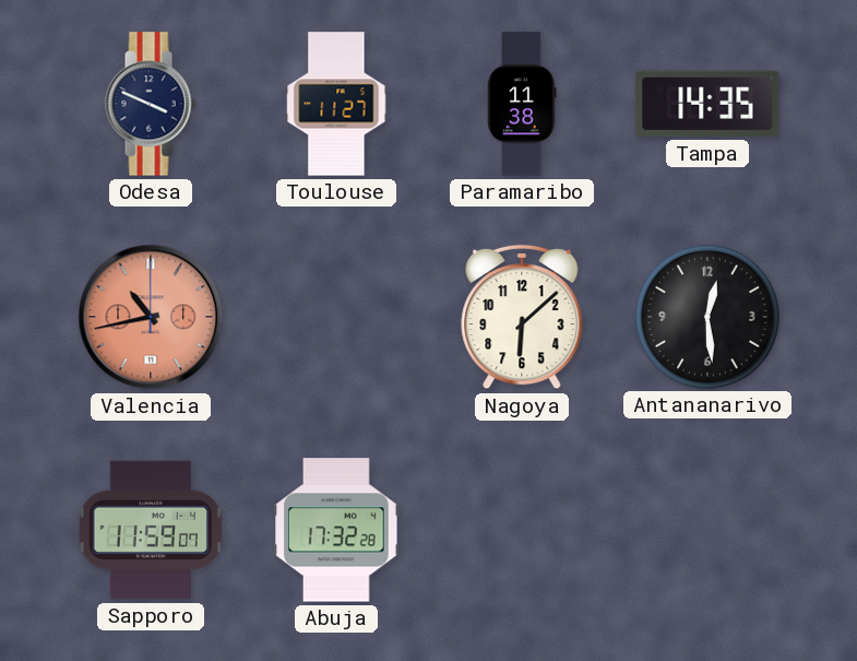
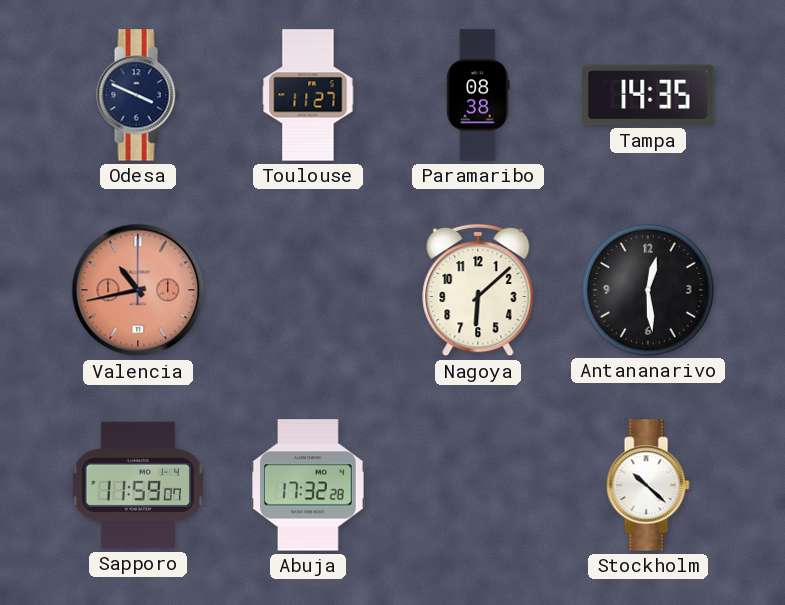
Paramaribo: 11:38 -> 08:38
Stockholm: none -> 10:22
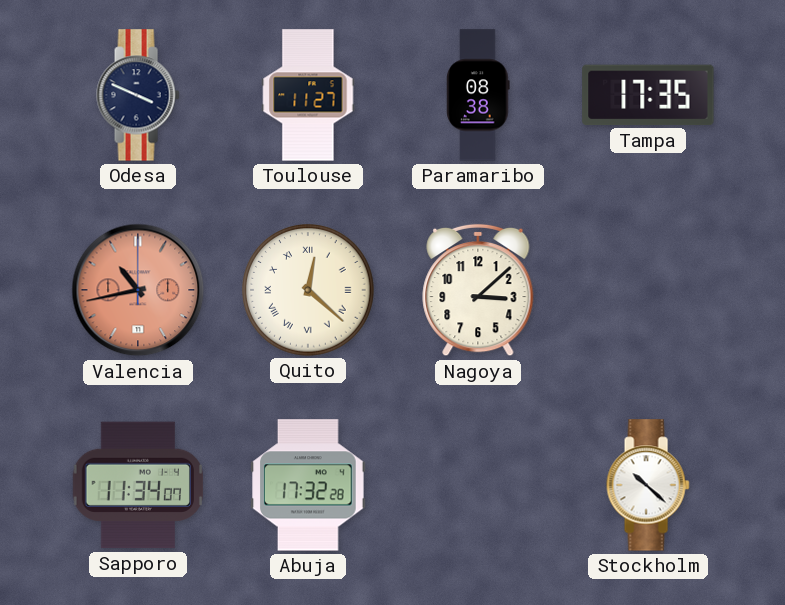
Tampa: 14:35 -> 17:35
Quito: none -> 12:22
Nagoya: 6:08 -> 3:08
Antananarivo: 12:29 -> none
Sapporo: 11:59 -> 11:34
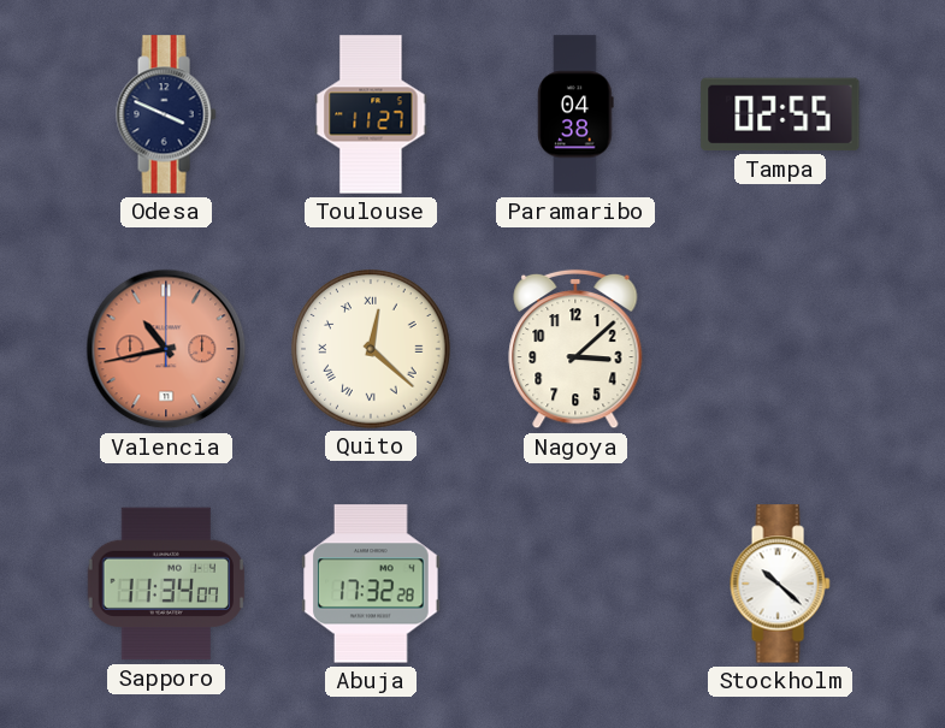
Paramaribo: 08:38 -> 04:38
Tampa: 17:35 -> 02:55
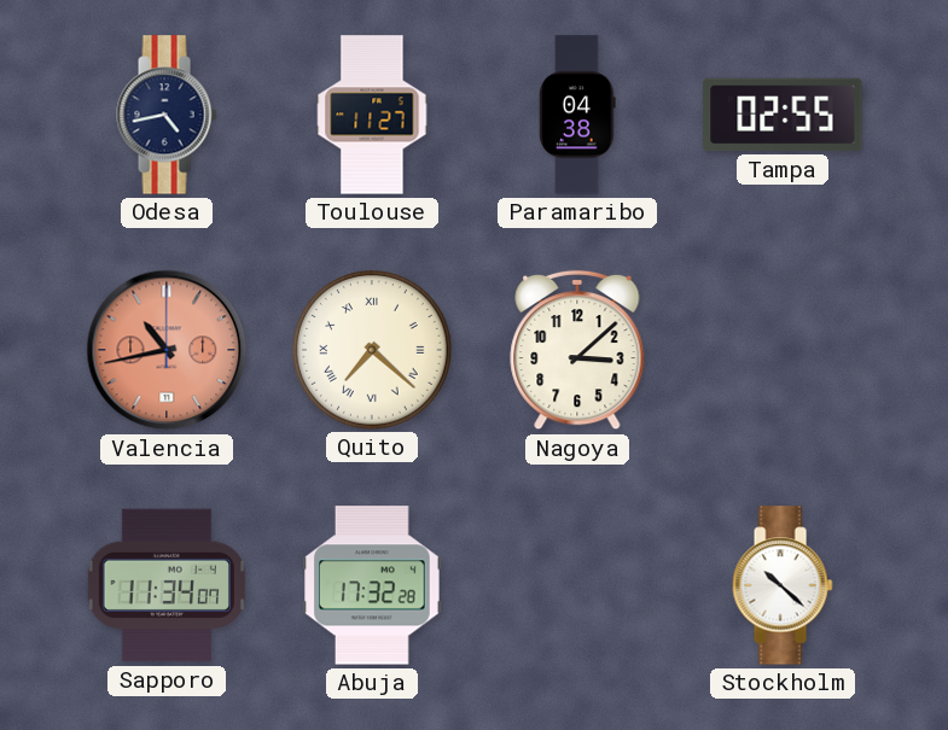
Odesa: 3:49 -> 4:43
Quito: 12:22 -> 7:22
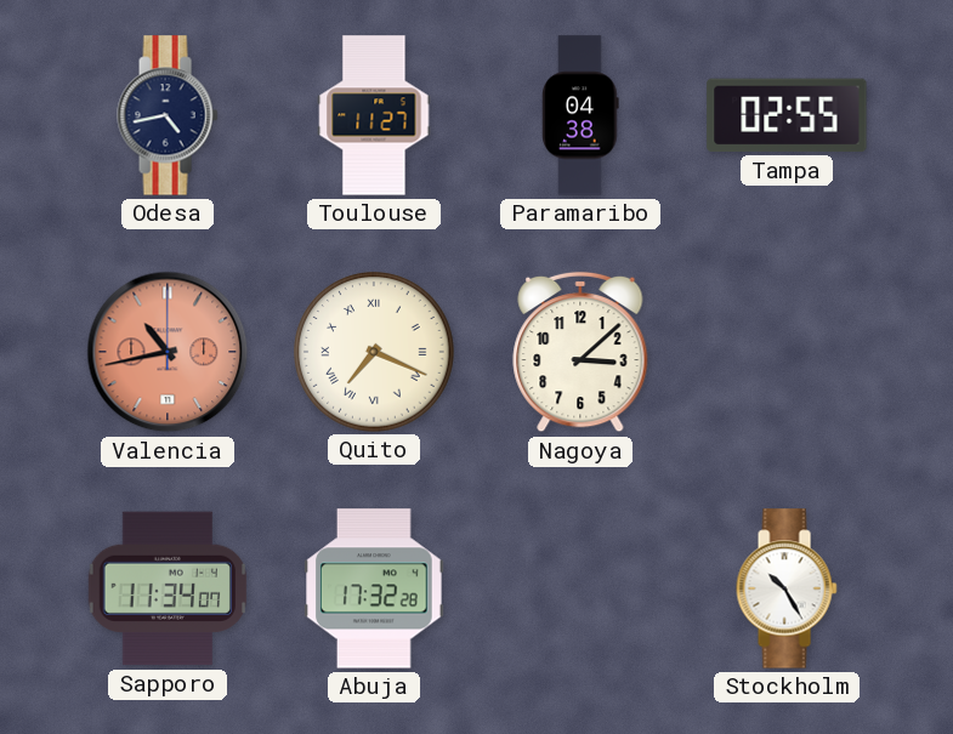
Quito: 7:22 -> 7:19
Stockholm: 10:22 -> 10:25
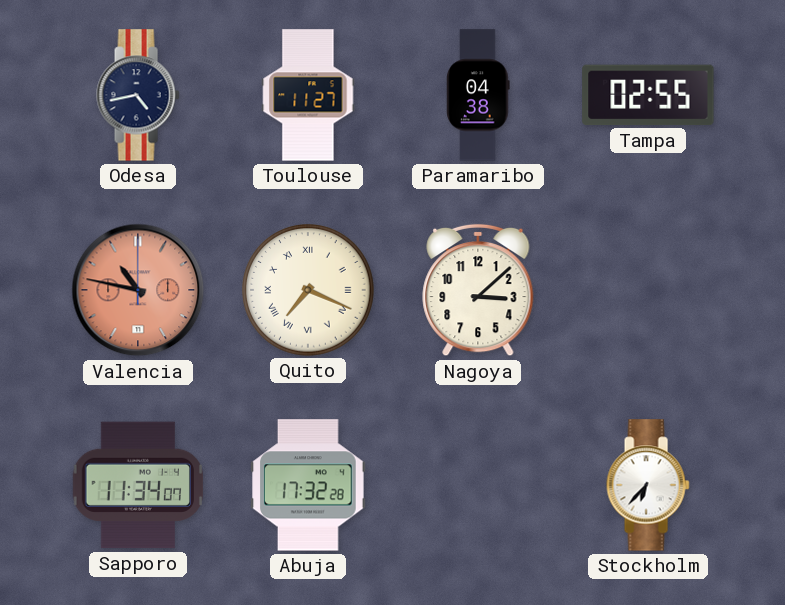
Valencia: 10:43 -> 10:47
Stockholm: 10:25 -> 6:37
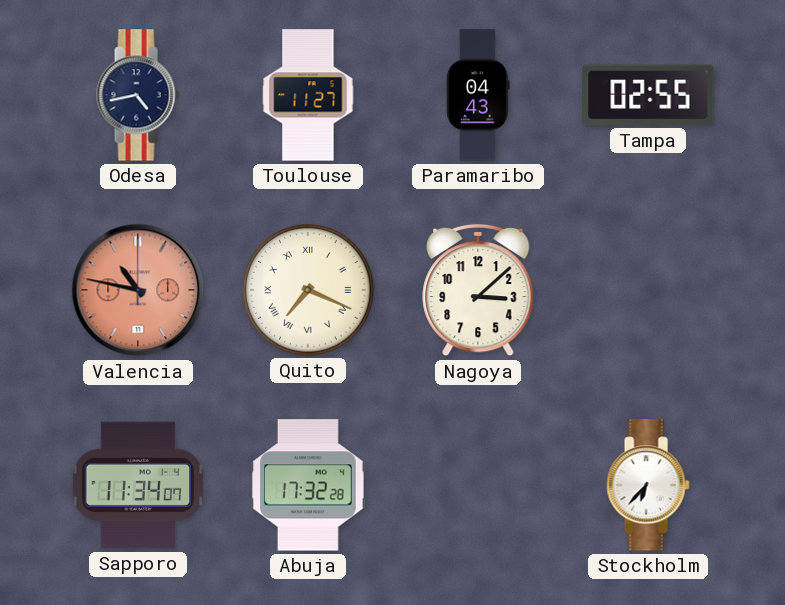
Paramaribo: 04:38 -> 04:43
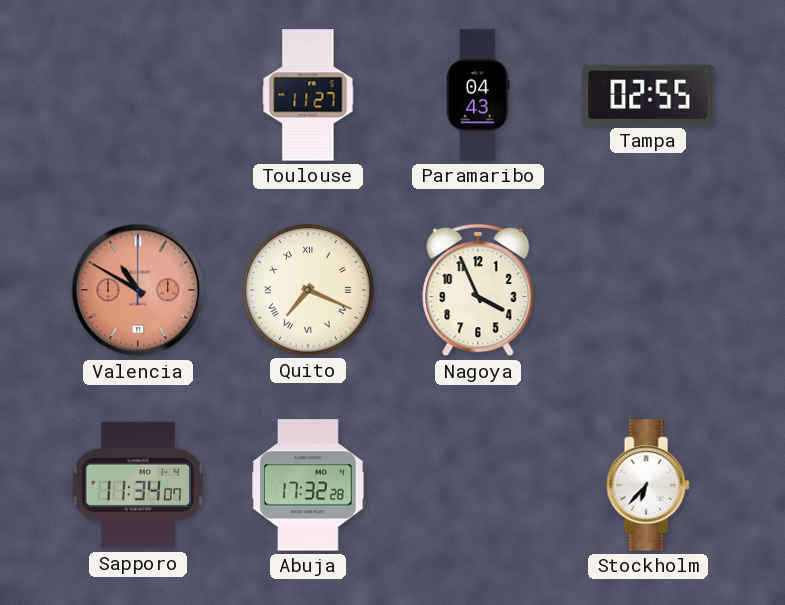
Odesa: 4:43 -> none
Valencia: 10:47 -> 10:50
Nagoya: 3:08 -> 3:56
